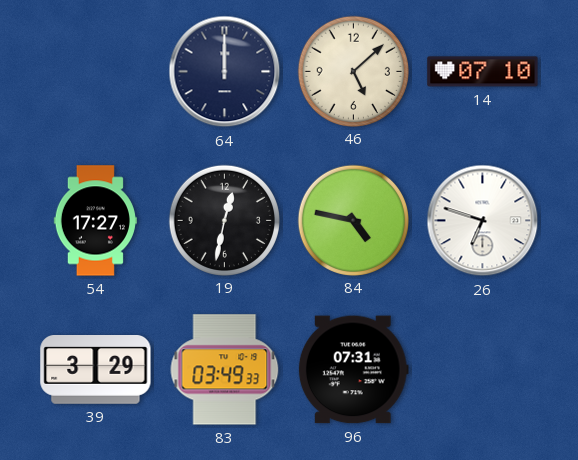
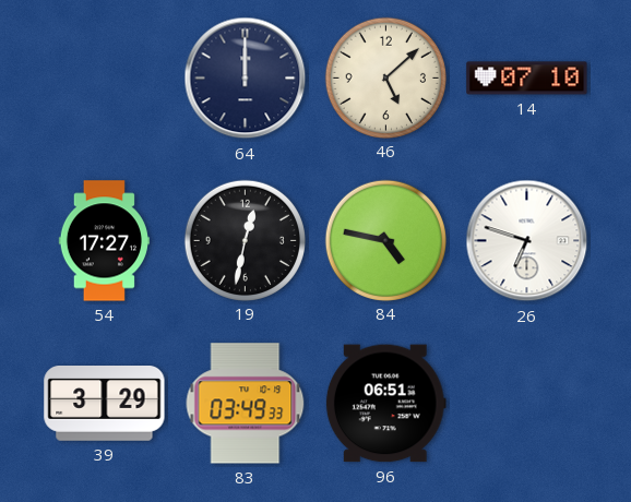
96: 07:31 -> 06:51
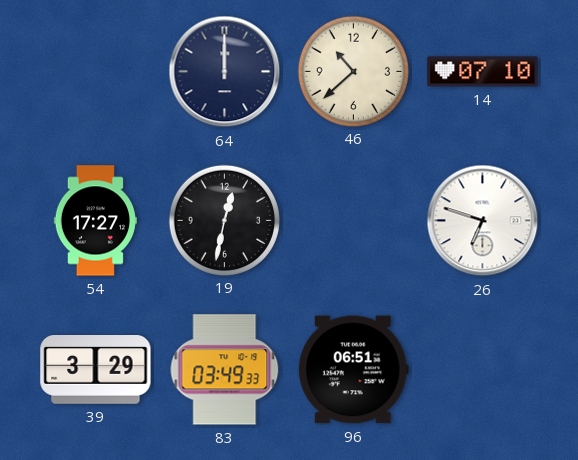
46: 5:08 -> 10:38
84: 4:47 -> none
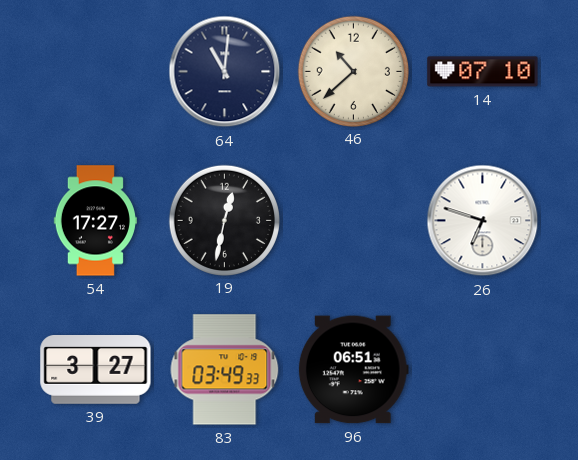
64: 12:00 -> 11:01
39: 3:29 -> 3:27
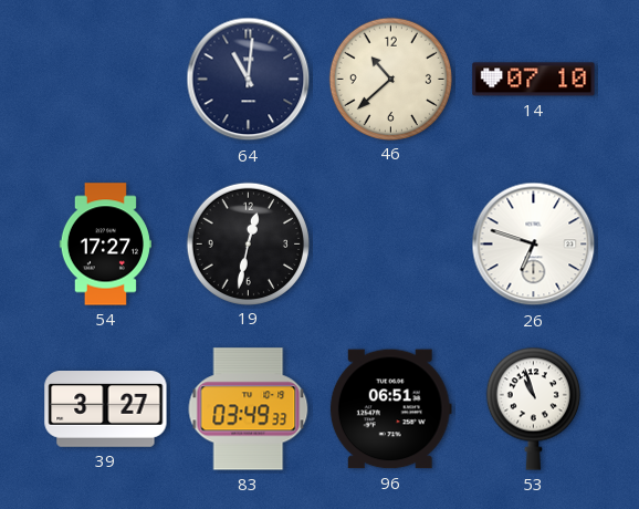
53: none -> 10:57
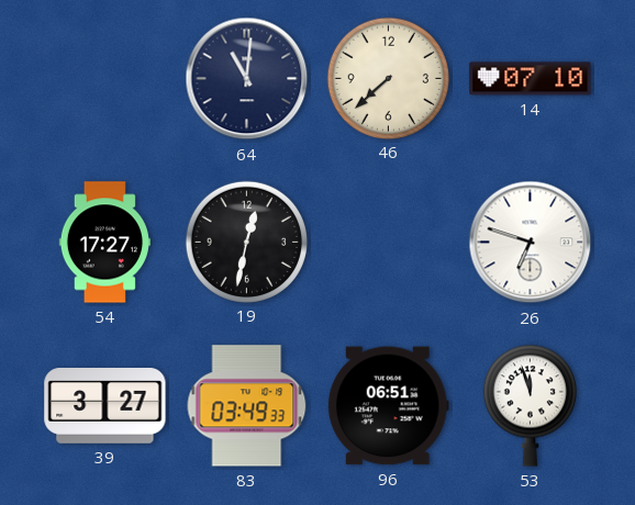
46: 10:38 -> 7:38
53: 10:57 -> 11:57
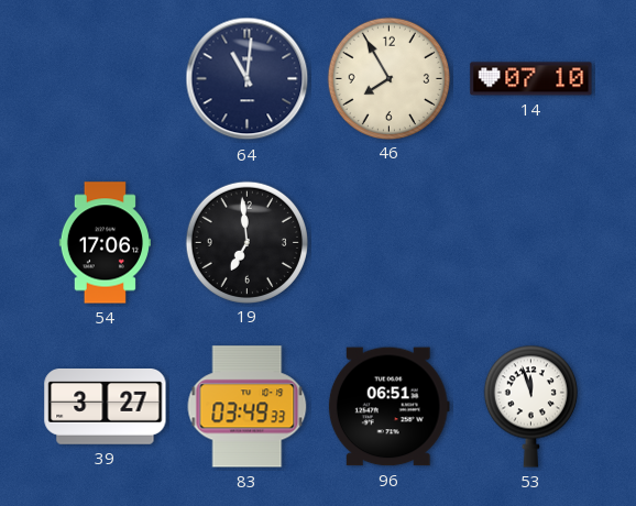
46: 7:38 -> 7:55
54: 17:27 -> 17:06
19: 12:32 -> 6:59
26: 6:48 -> none
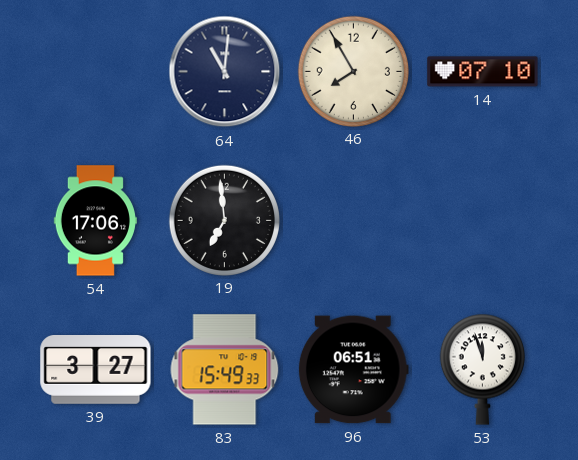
83: 03:49 -> 15:49
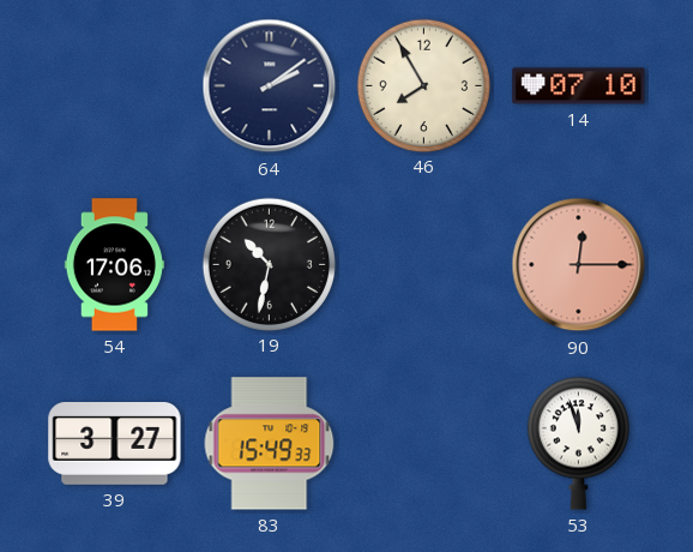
64: 11:01 -> 2:09
19: 6:59 -> 10:32
90: none -> 12:15
96: 06:51 -> none
